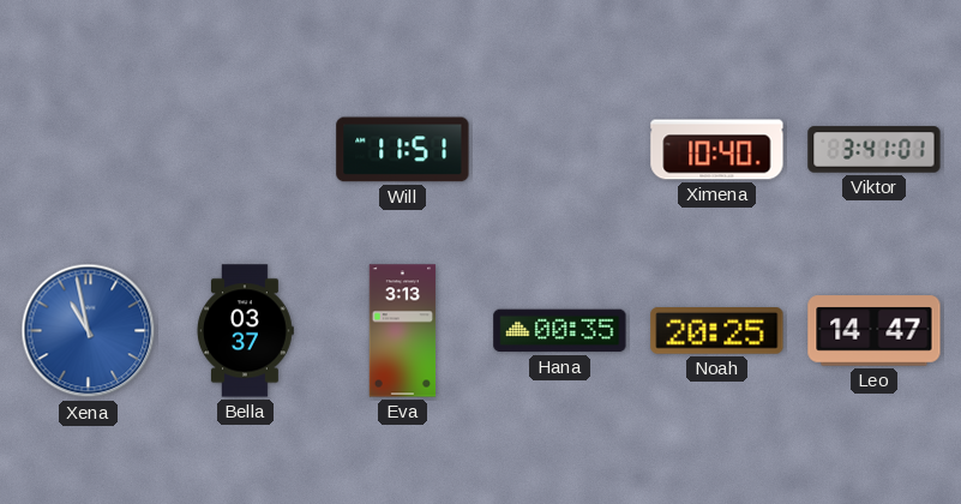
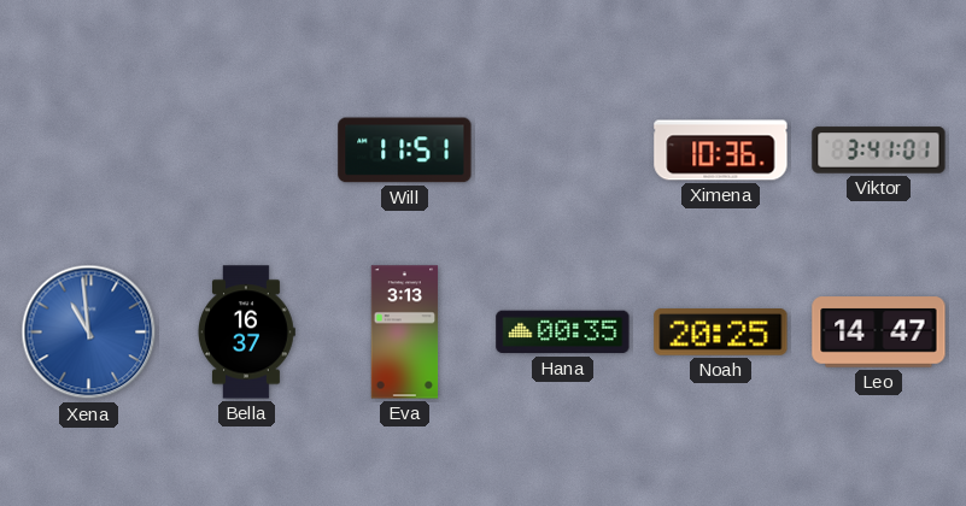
Ximena: 10:40 -> 10:36
Xena: 10:58 -> 10:59
Bella: 03:37 -> 16:37
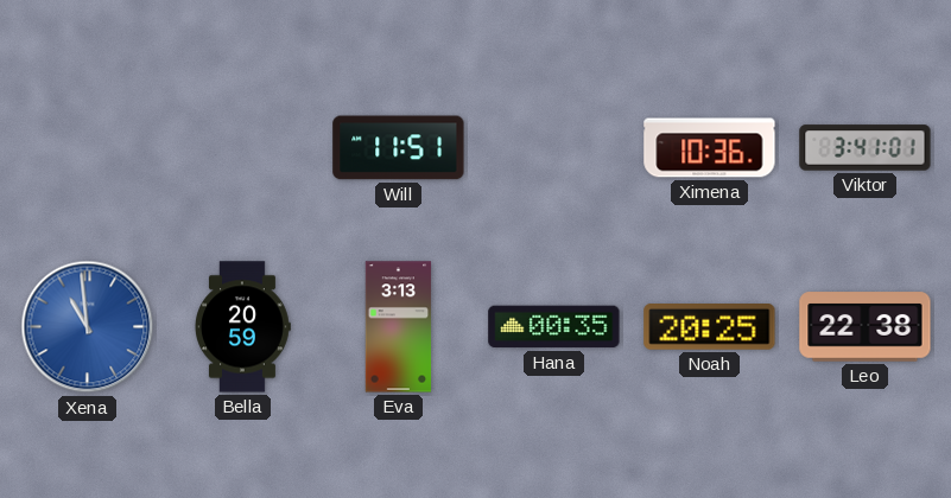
Bella: 16:37 -> 20:59
Leo: 14:47 -> 22:38
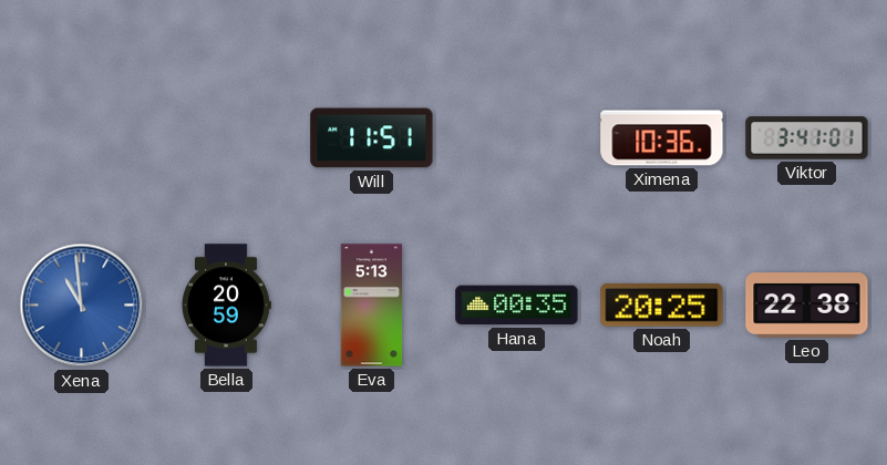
Eva: 3:13 -> 5:13
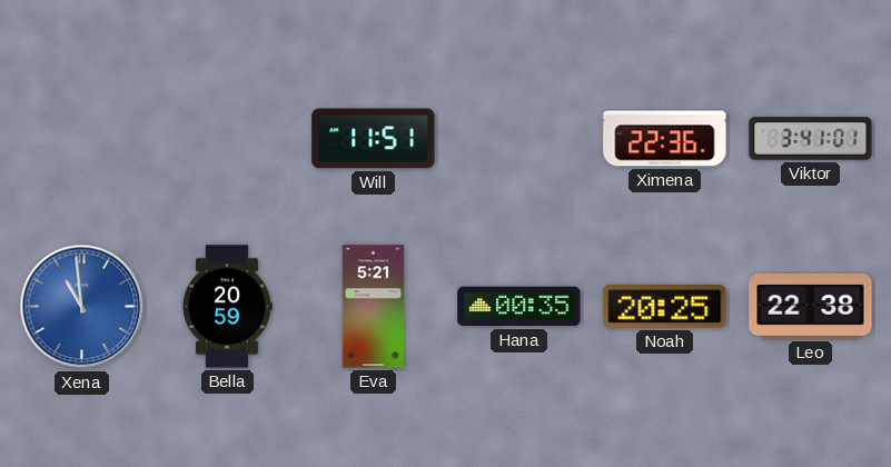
Ximena: 10:36 -> 22:36
Eva: 5:13 -> 5:21
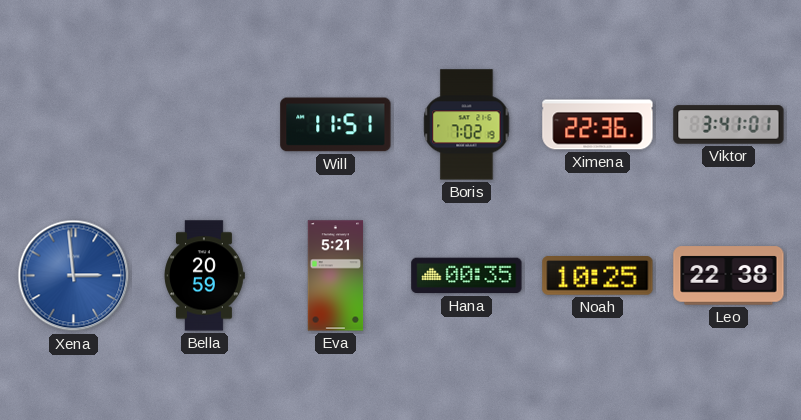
Boris: none -> 7:02
Xena: 10:59 -> 2:59
Noah: 20:25 -> 10:25
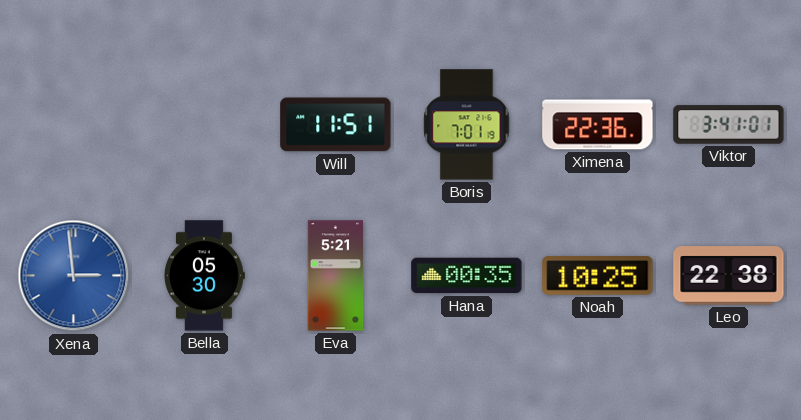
Boris: 7:02 -> 7:01
Bella: 20:59 -> 05:30
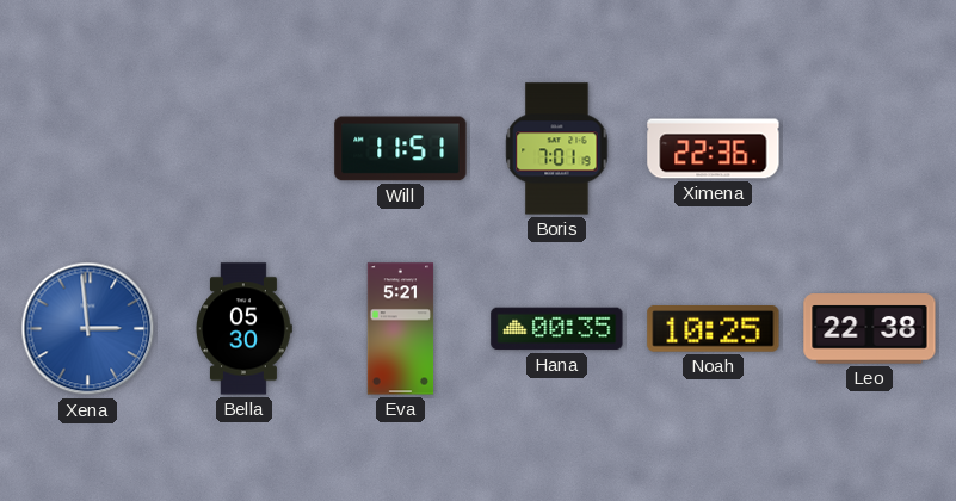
Viktor: 3:41 -> none
